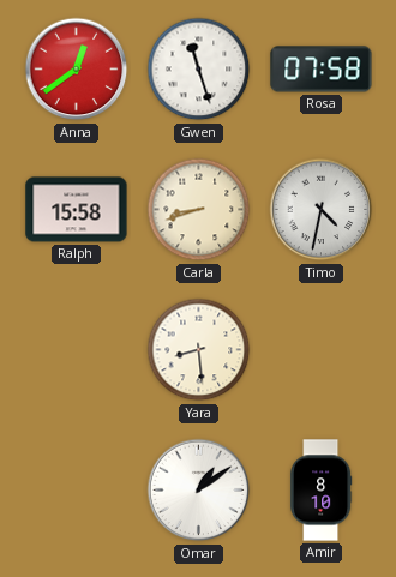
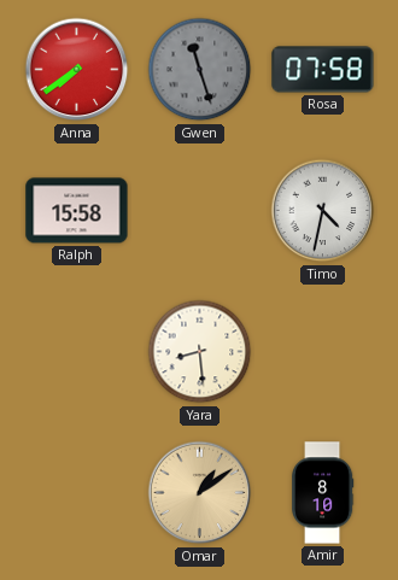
Anna: 12:39 -> 7:39
Gwen dial: white -> grey
Carla: 8:42 -> none
Omar dial: white -> champagne
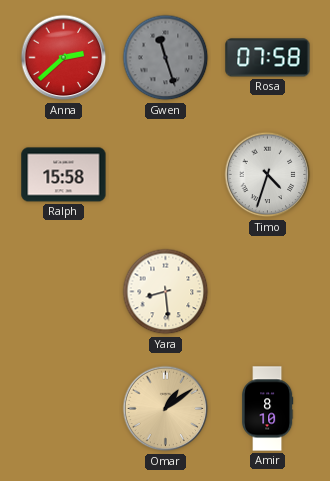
Anna: 7:39 -> 2:38
Timo: 4:32 -> 4:33
